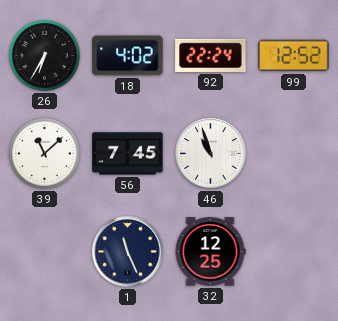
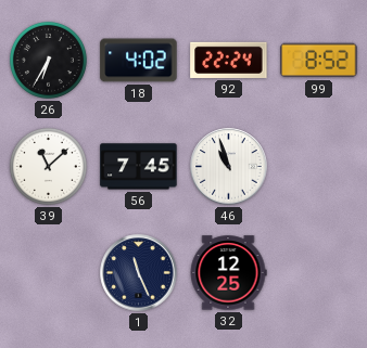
99: 12:52 -> 8:52
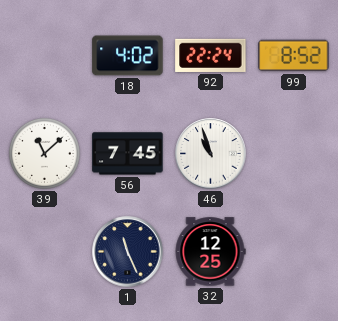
26: 6:35 -> none
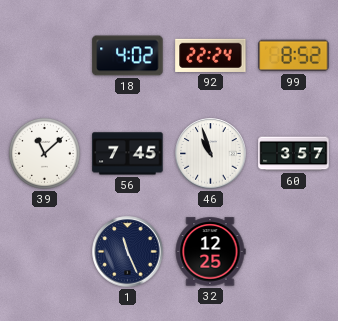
60: none -> 3:57
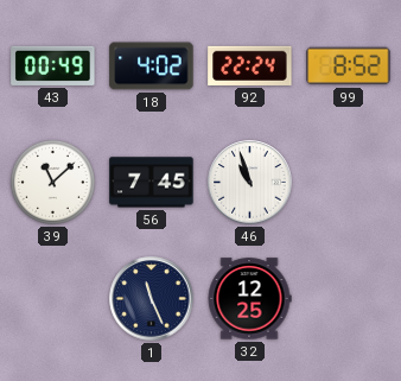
43: none -> 00:49
60: 3:57 -> none
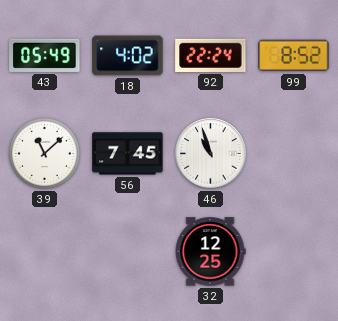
43: 00:49 -> 05:49
1: 11:26 -> none
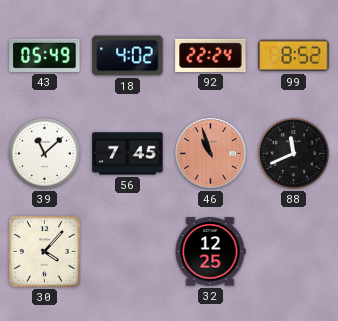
46 dial: white -> salmon
88: none -> 11:41
30: none -> 4:07
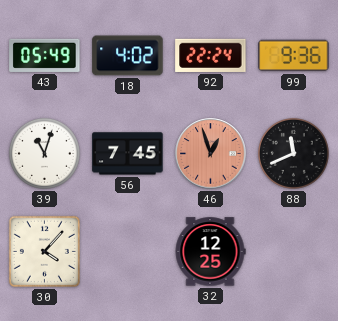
99: 8:52 -> 9:36
39: 11:08 -> 11:03
46: 10:57 -> 12:57
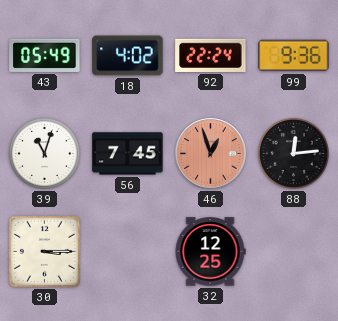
88: 11:41 -> 12:14
30: 4:07 -> 3:15
